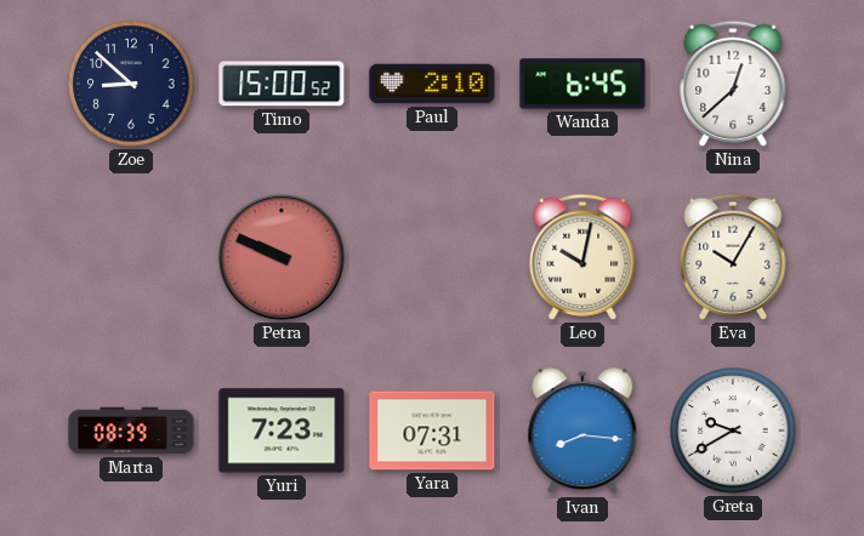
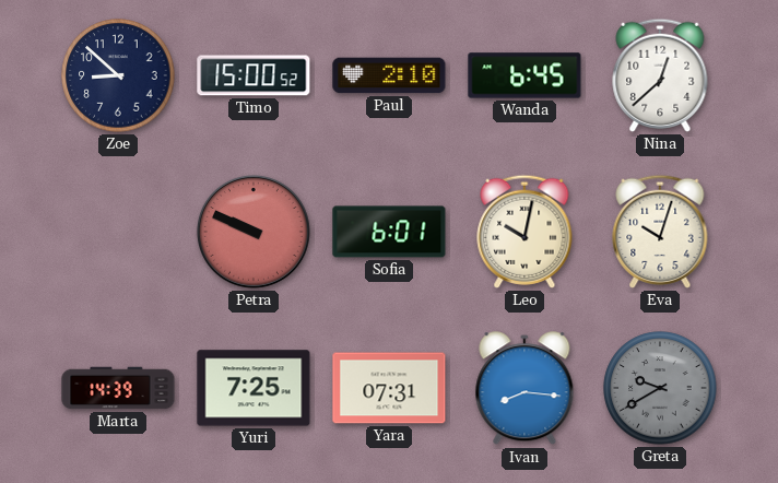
Sofia: none -> 6:01
Eva: 10:05 -> 10:03
Marta: 08:39 -> 14:39
Yuri: 7:23 -> 7:25
Greta dial: white -> grey
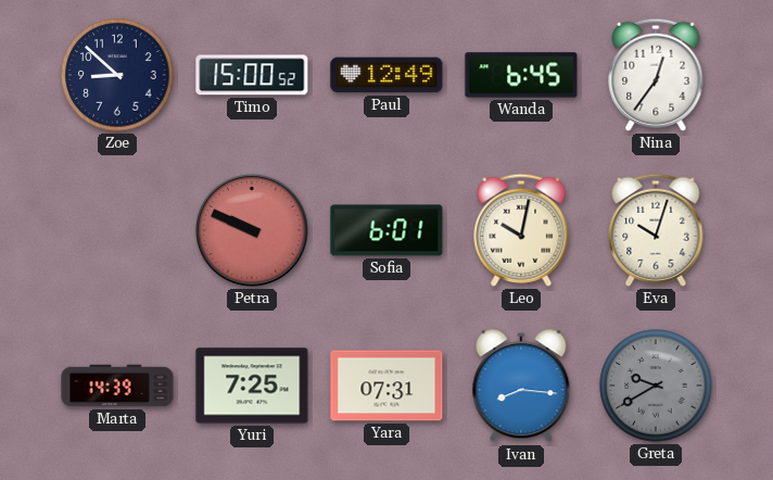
Paul: 2:10 -> 12:49
Nina: 12:38 -> 12:36
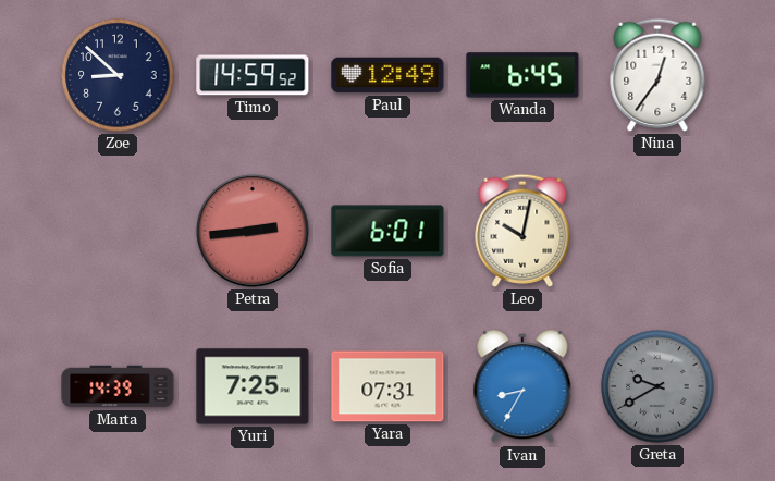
Timo: 15:00 -> 14:59
Petra: 9:49 -> 2:44
Eva: 10:03 -> none
Ivan: 8:16 -> 8:35
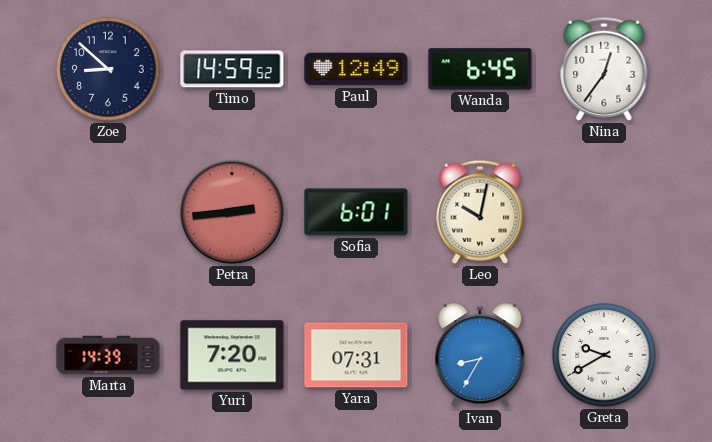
Yuri: 7:25 -> 7:20
Greta dial: grey -> white
